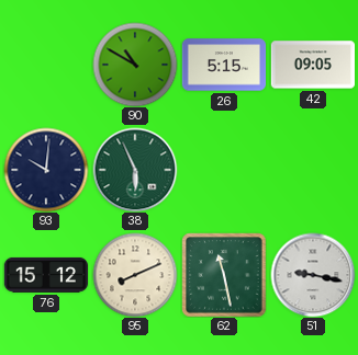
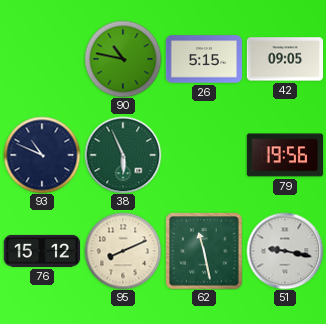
90: 10:50 -> 10:47
93: 10:01 -> 10:49
79: none -> 19:56
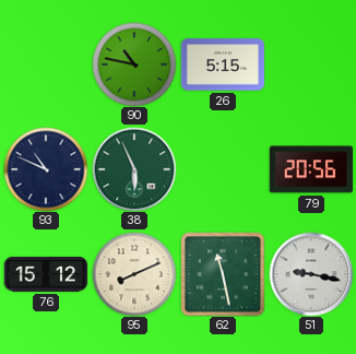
42: 09:05 -> none
79: 19:56 -> 20:56
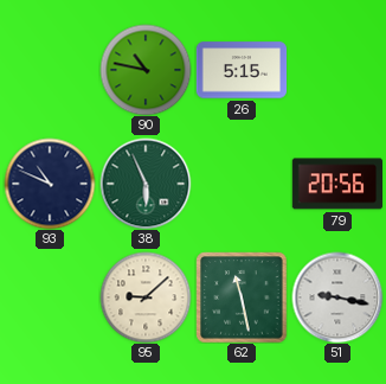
76: 15:12 -> none
95: 8:11 -> 9:08
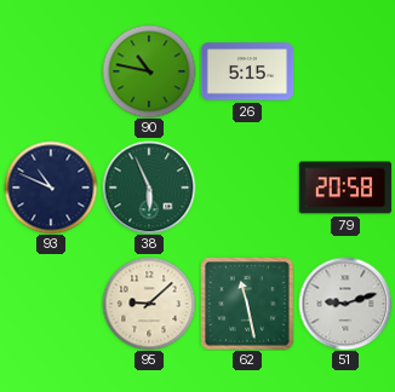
79: 20:56 -> 20:58
51: 9:17 -> 9:12
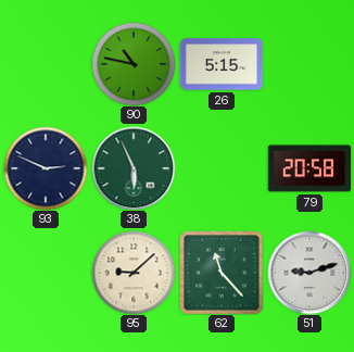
93: 10:49 -> 2:49
62: 11:28 -> 11:23
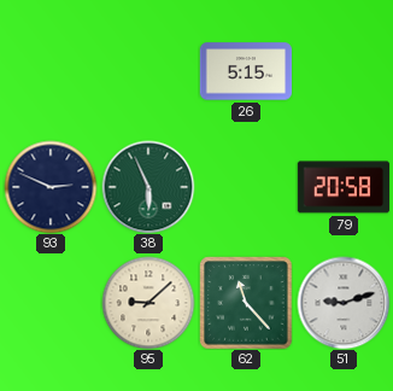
90: 10:47 -> none
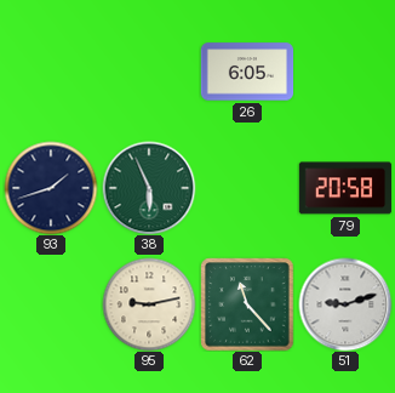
26: 5:15 -> 6:05
93: 2:49 -> 1:42
95: 9:08 -> 9:13
